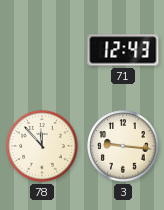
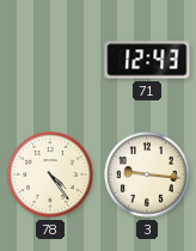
78: 11:53 -> 4:24
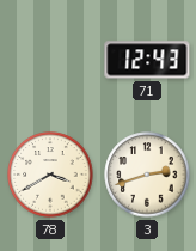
78: 4:24 -> 3:40
3: 9:16 -> 2:42
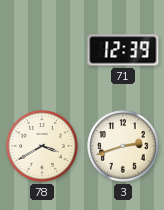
71: 12:43 -> 12:39
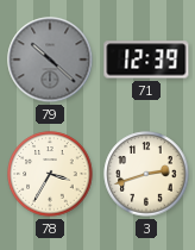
79: none -> 10:22
78: 3:40 -> 3:35
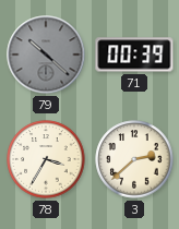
71: 12:39 -> 00:39
3: 2:42 -> 2:38
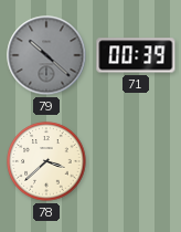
78: 3:35 -> 3:38
3: 2:38 -> none
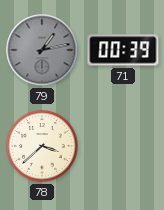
79: 10:22 -> 1:13
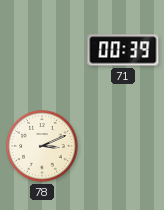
79: 1:13 -> none
78: 3:38 -> 3:11
